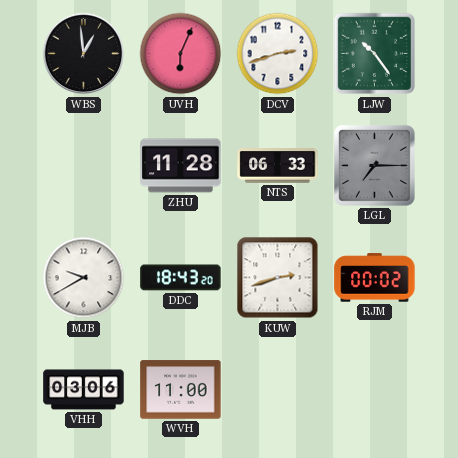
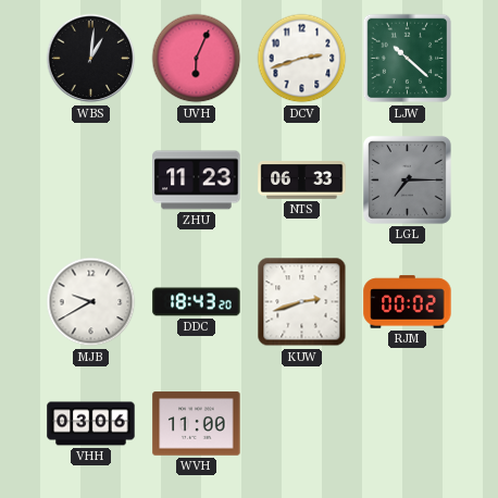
WBS: 12:59 -> 1:01
LJW: 10:24 -> 10:22
ZHU: 11:28 -> 11:23
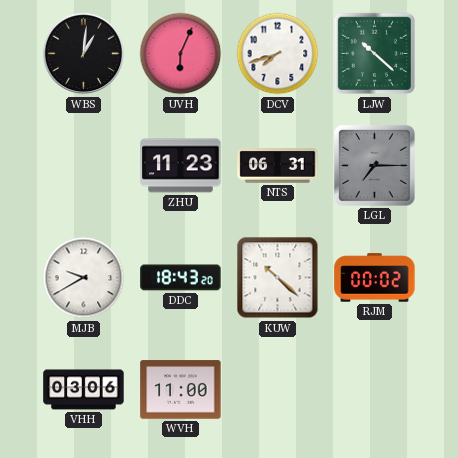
DCV: 2:42 -> 7:42
NTS: 06:33 -> 06:31
KUW: 2:42 -> 10:22
